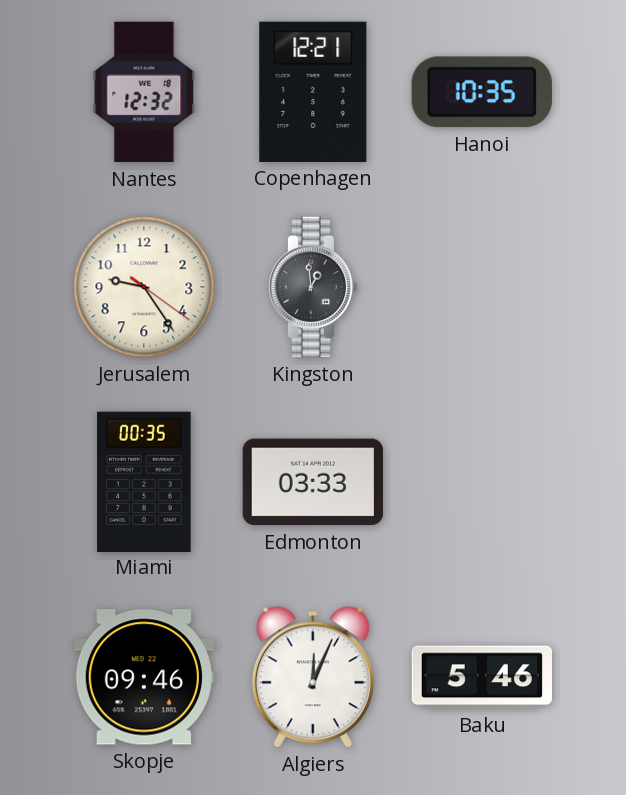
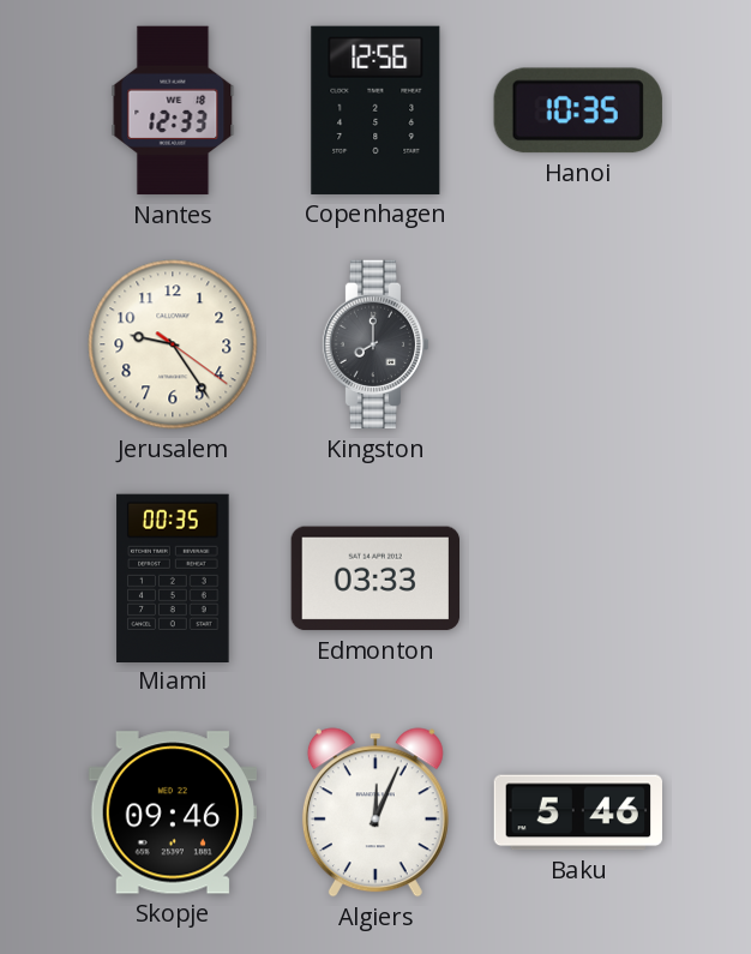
Nantes: 12:32 -> 12:33
Copenhagen: 12:21 -> 12:56
Kingston: 12:59 -> 8:00
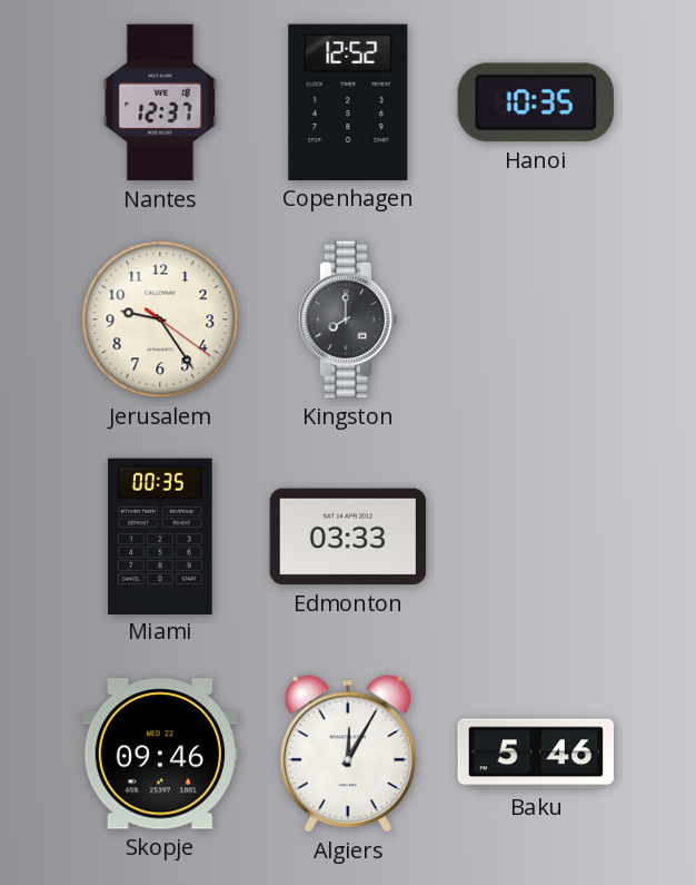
Nantes: 12:33 -> 12:37
Copenhagen: 12:56 -> 12:52
Algiers: 12:04 -> 12:05
